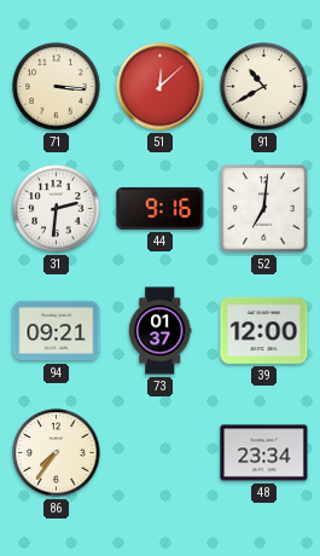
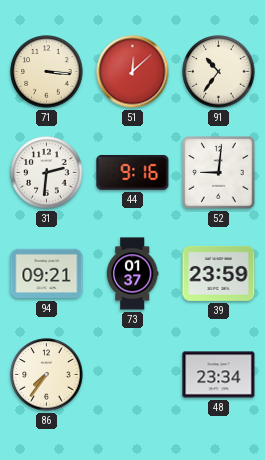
91: 10:40 -> 10:36
52: 7:01 -> 9:01
39: 12:00 -> 23:59
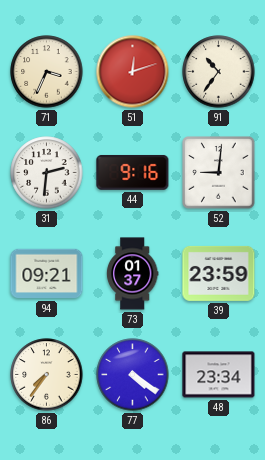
71: 3:16 -> 3:34
51: 12:08 -> 12:12
77: none -> 4:21
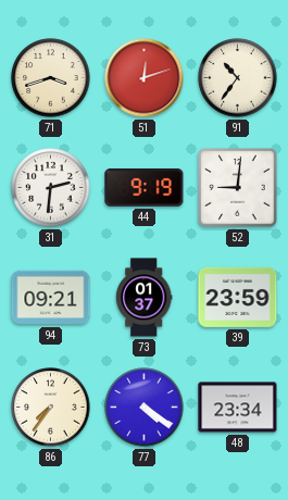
71: 3:34 -> 3:42
44: 9:16 -> 9:19
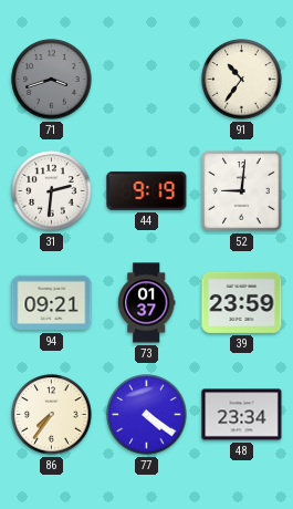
71 dial: cream -> grey
51: 12:12 -> none
